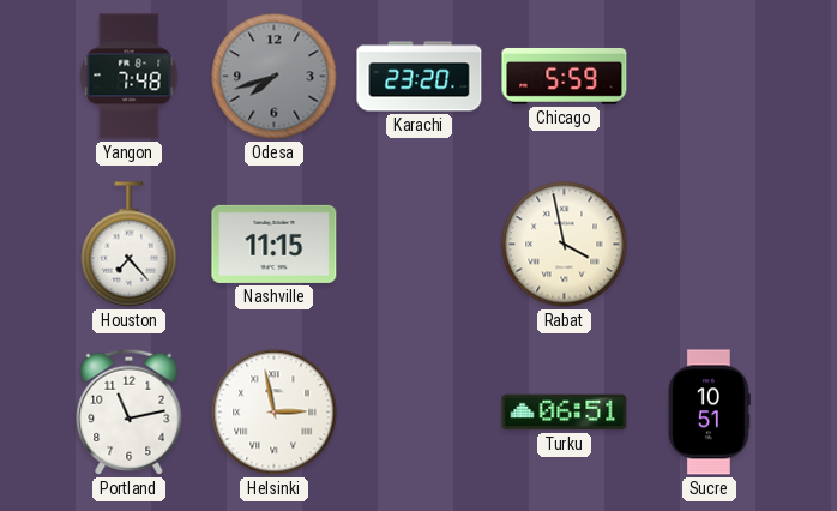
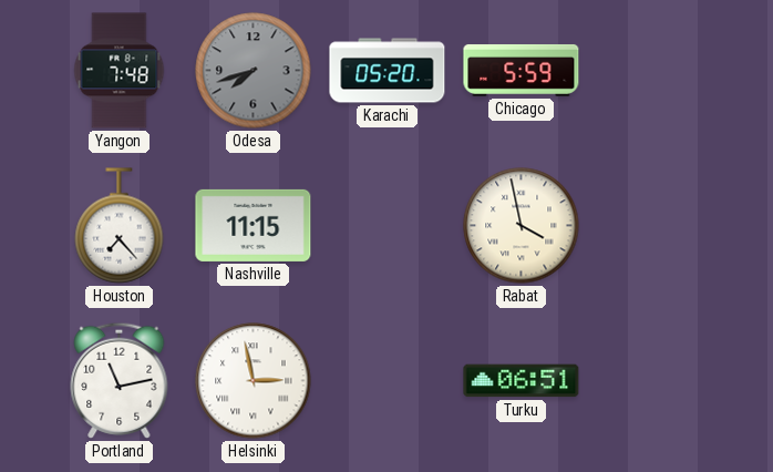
Karachi: 23:20 -> 05:20
Sucre: 10:51 -> none
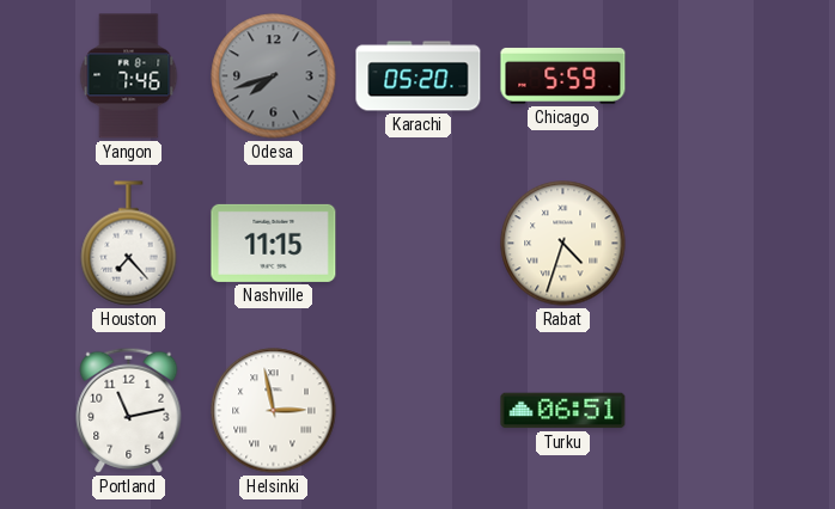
Yangon: 7:48 -> 7:46
Rabat: 3:58 -> 4:33
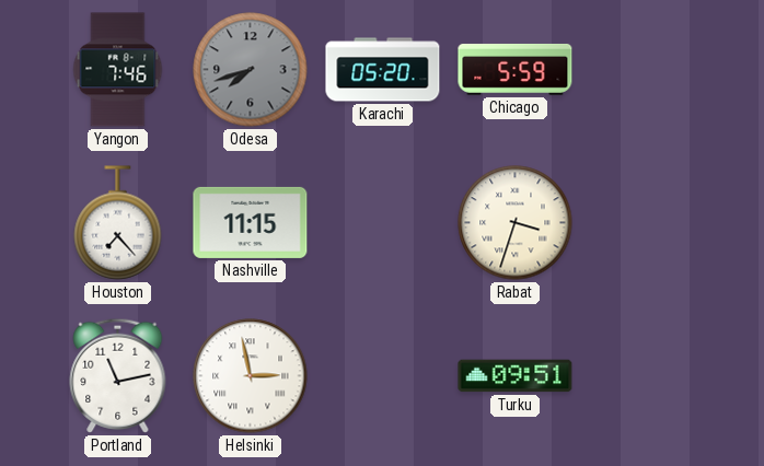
Rabat: 4:33 -> 3:33
Turku: 06:51 -> 09:51
